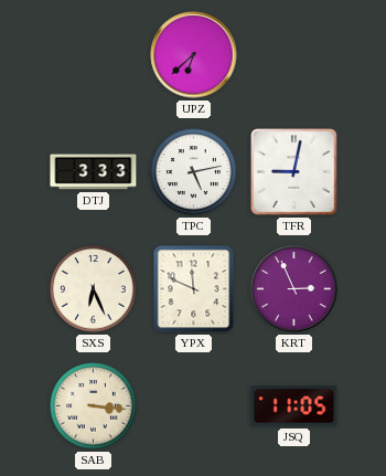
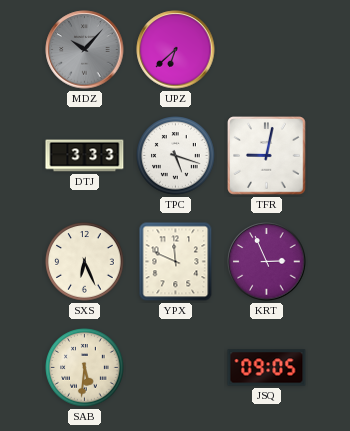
MDZ: none -> 10:07
TPC: 5:13 -> 5:18
SAB: 3:16 -> 5:31
JSQ: 11:05 -> 09:05
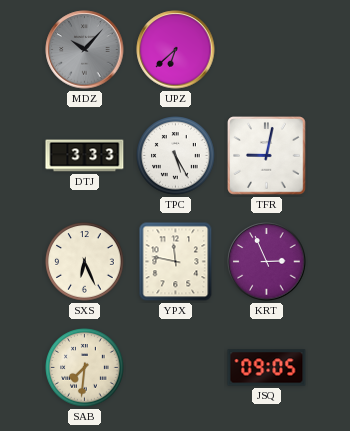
TPC: 5:18 -> 5:25
YPX: 11:49 -> 11:47
SAB: 5:31 -> 7:31
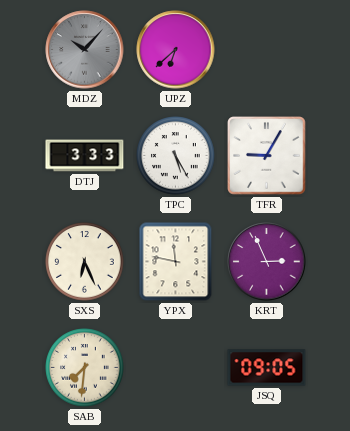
TFR: 9:02 -> 9:05
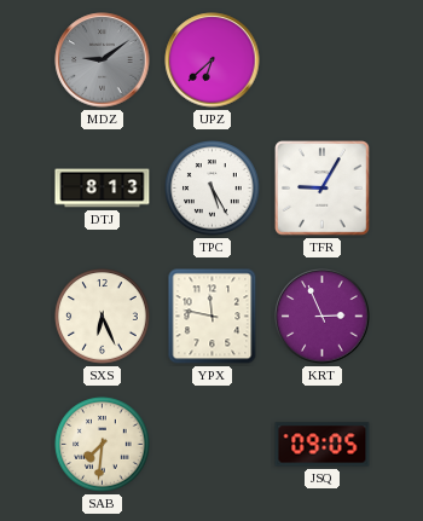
MDZ: 10:07 -> 9:09
DTJ: 3:33 -> 8:13
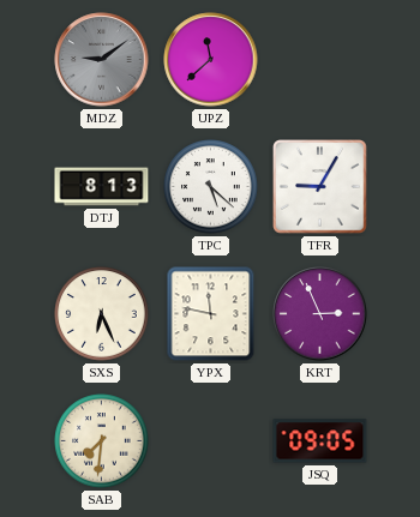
UPZ: 6:38 -> 11:38
TPC: 5:25 -> 5:22
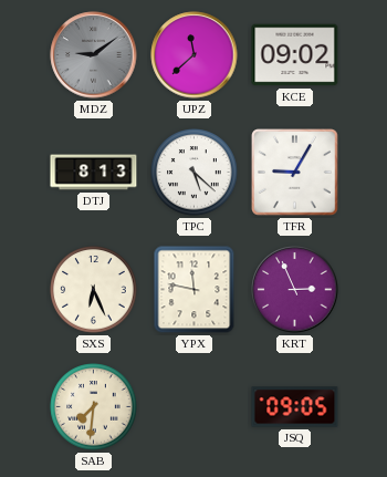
KCE: none -> 09:02
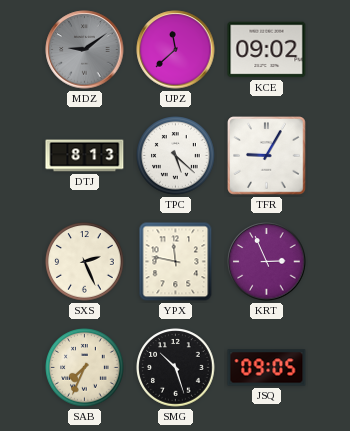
SXS: 6:26 -> 2:26
SAB: 7:31 -> 7:34
SMG: none -> 10:27
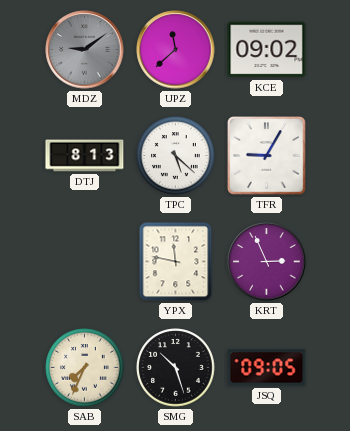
SXS: 2:26 -> none
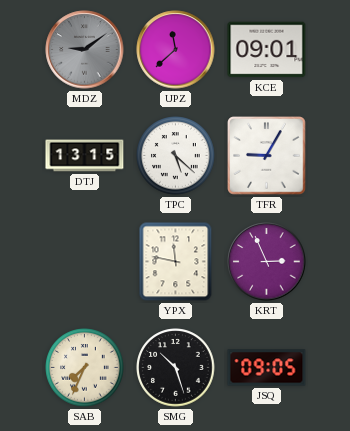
KCE: 09:02 -> 09:01
DTJ: 8:13 -> 13:15
